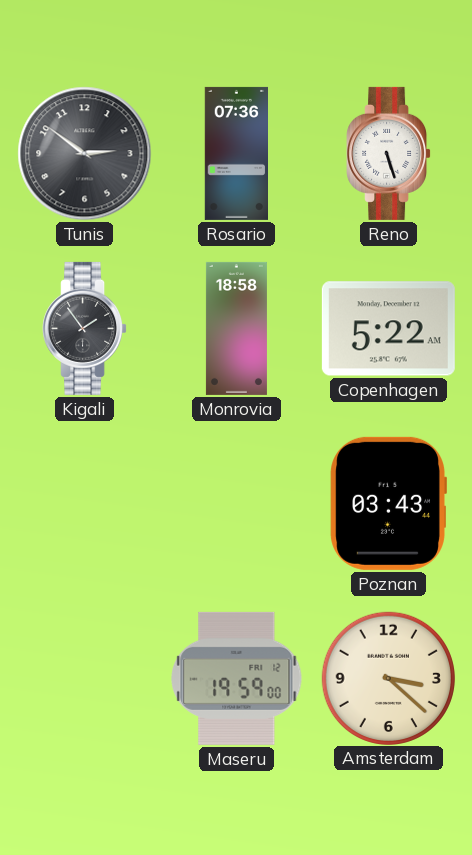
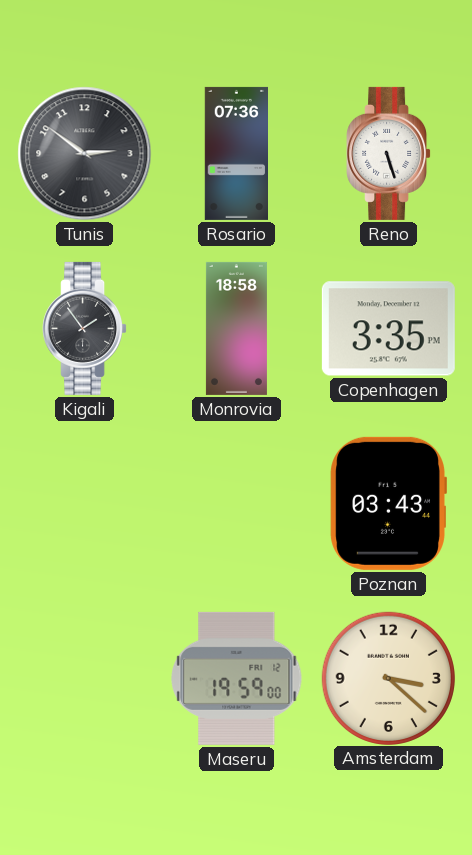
Copenhagen: 5:22 -> 3:35
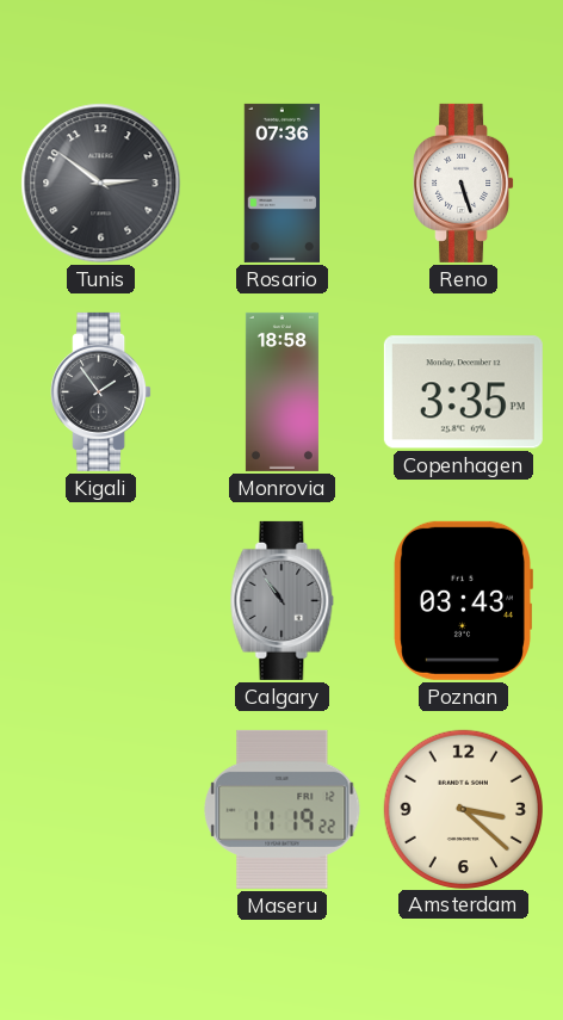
Calgary: none -> 10:54
Maseru: 19:59 -> 11:19
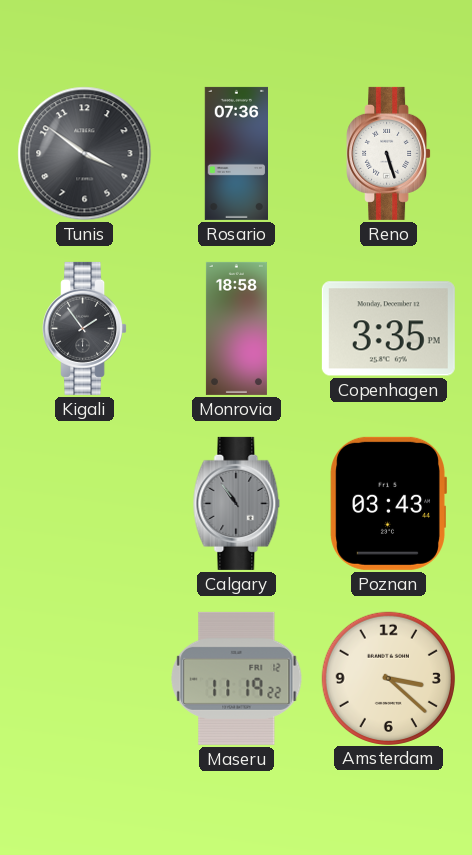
Tunis: 2:51 -> 3:51
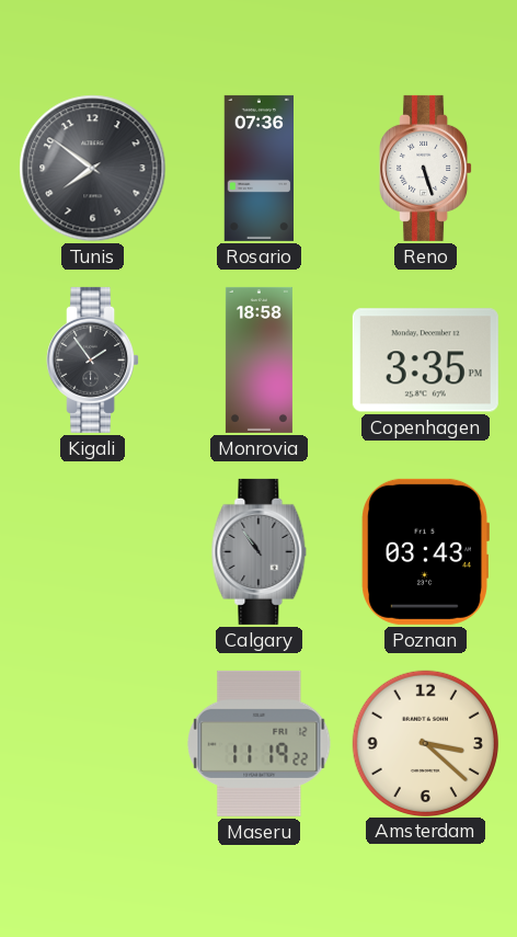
Tunis: 3:51 -> 7:51
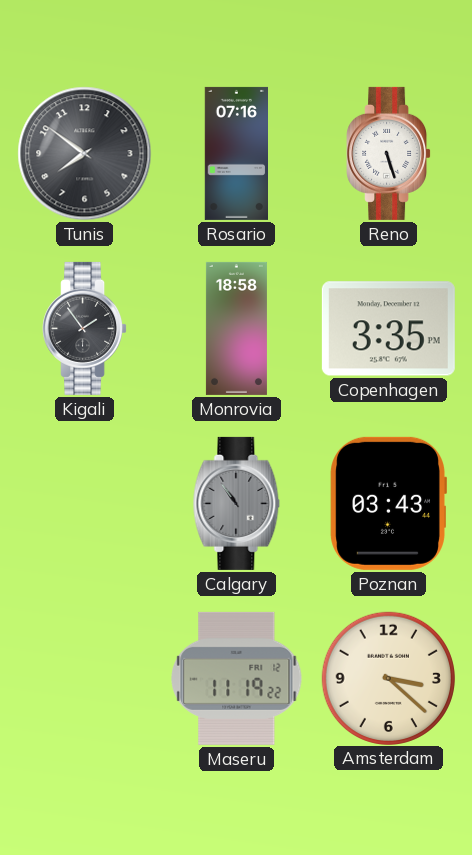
Rosario: 07:36 -> 07:16
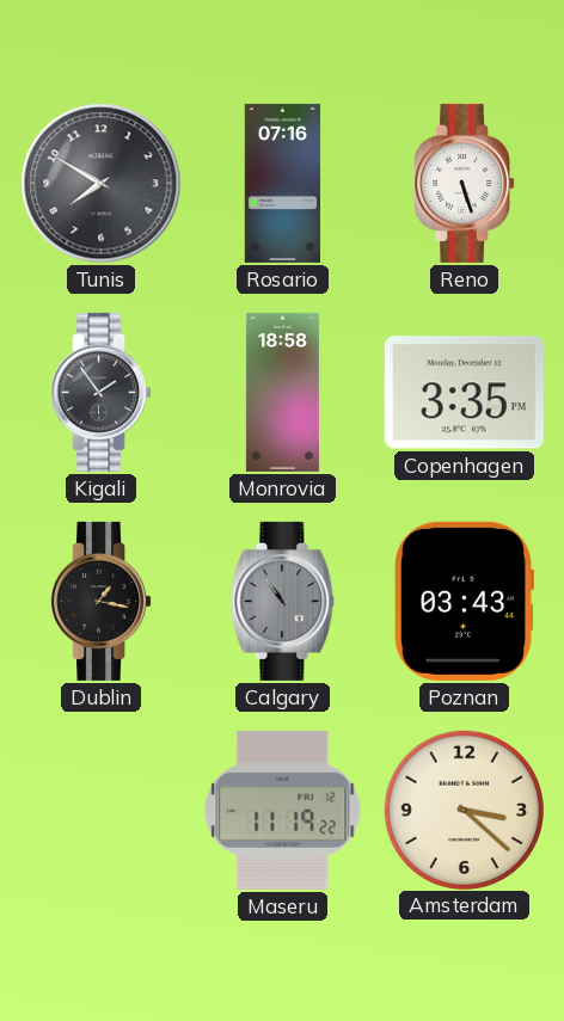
Tunis: 7:51 -> 7:50
Dublin: none -> 1:17
